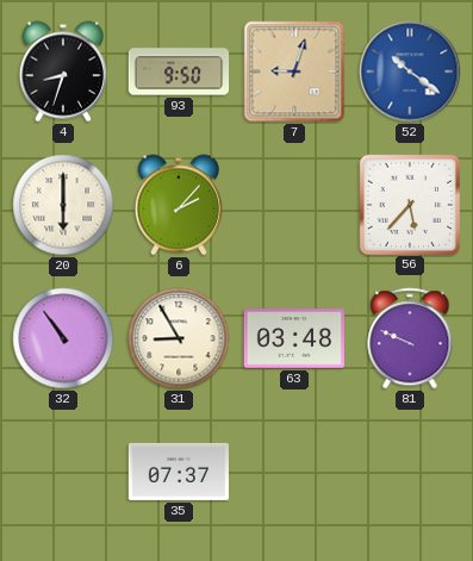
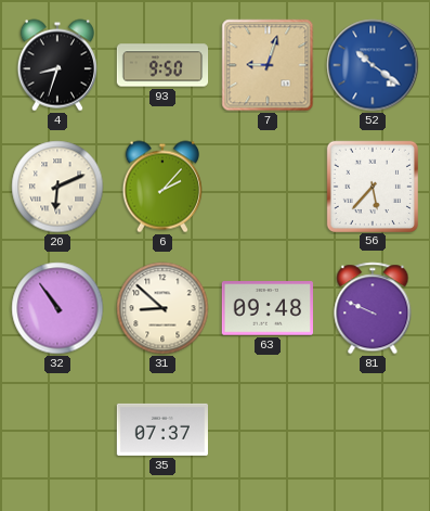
20: 6:00 -> 6:11
31: 8:55 -> 8:52
63: 03:48 -> 09:48
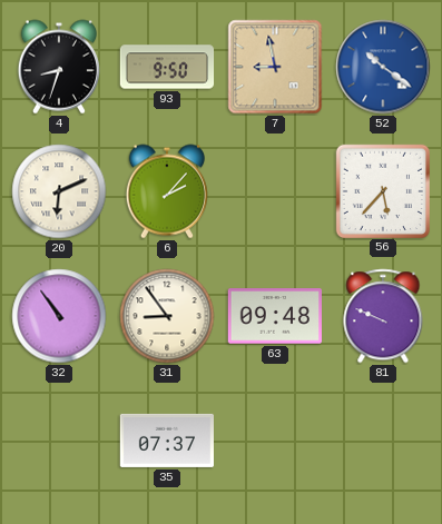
7: 9:03 -> 8:58
31: 8:52 -> 8:54
